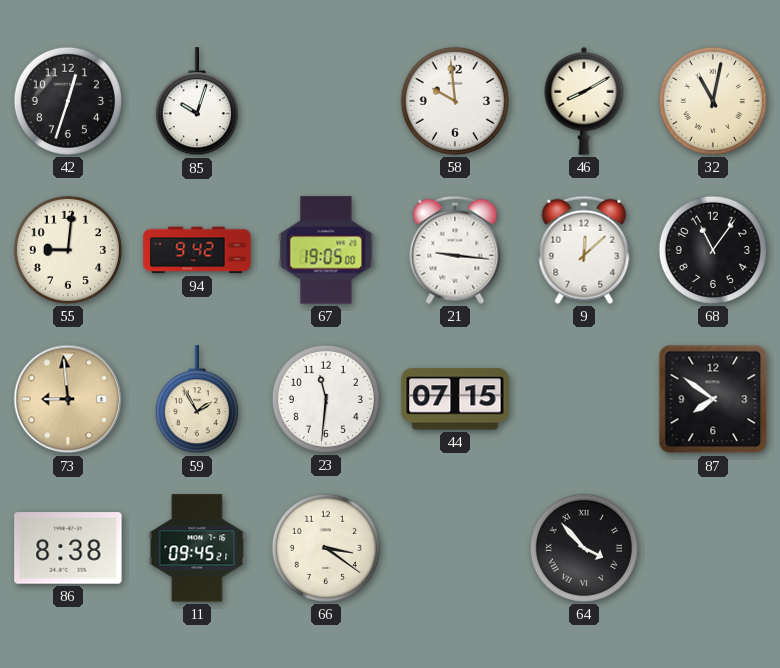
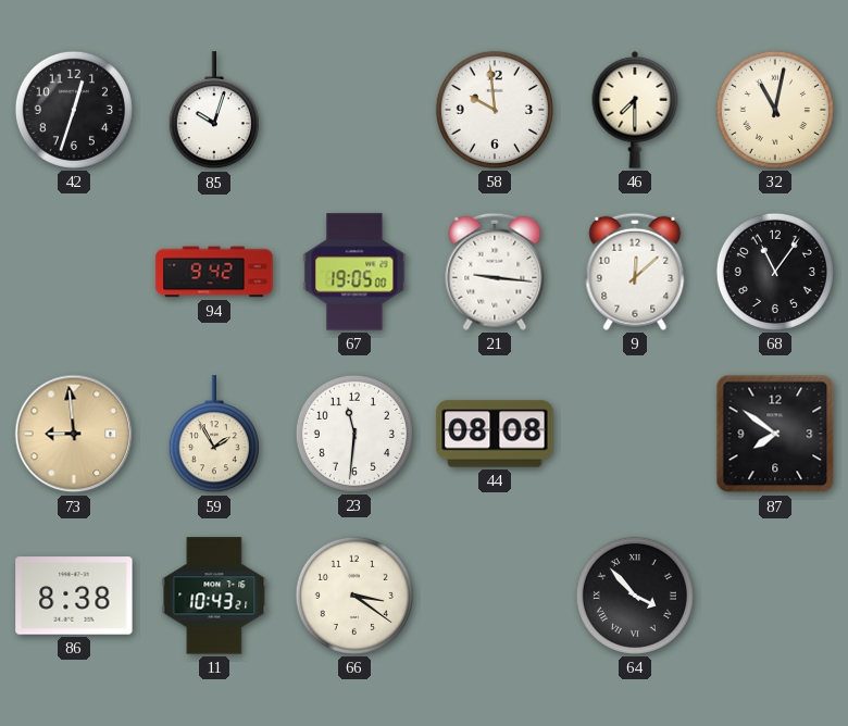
46: 8:10 -> 7:30
55: 9:01 -> none
44: 07:15 -> 08:08
11: 09:45 -> 10:43
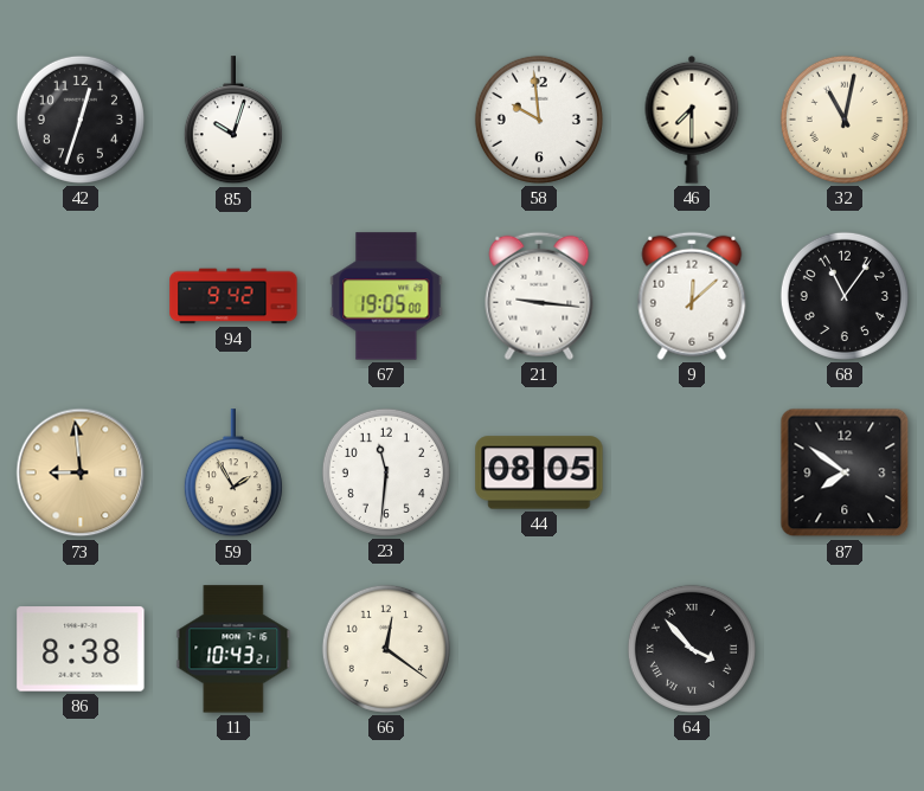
44: 08:08 -> 08:05
66: 3:21 -> 12:21
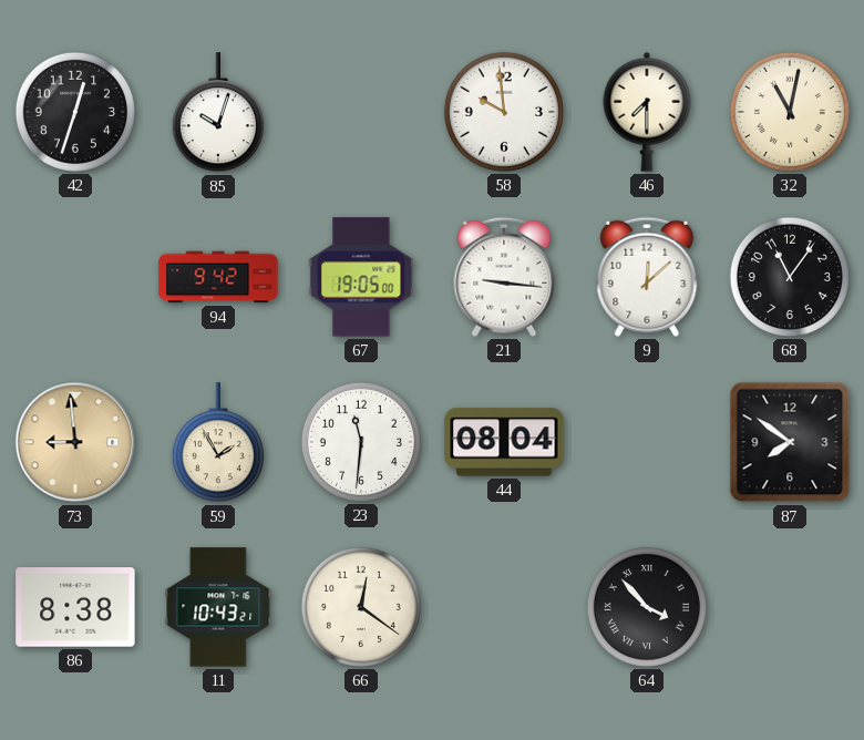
44: 08:05 -> 08:04
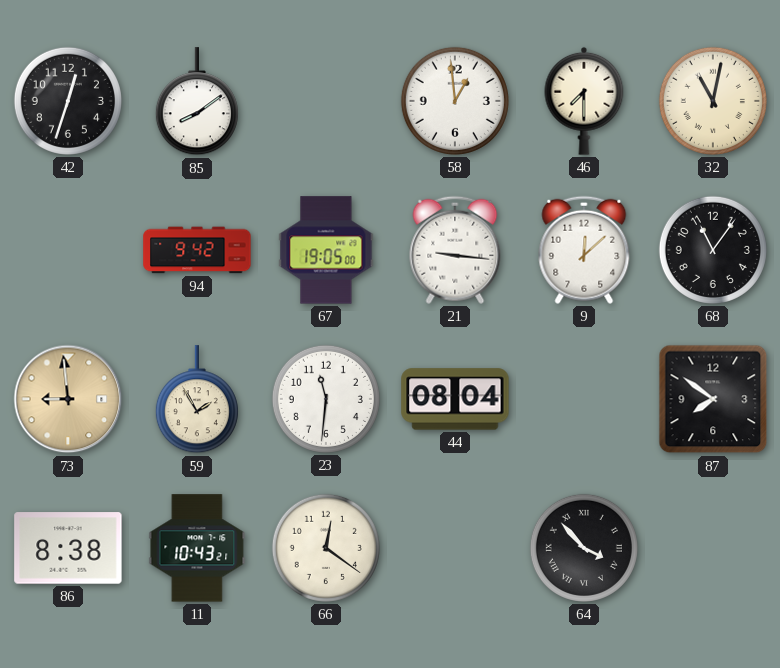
85: 10:03 -> 8:09
58: 9:59 -> 12:59
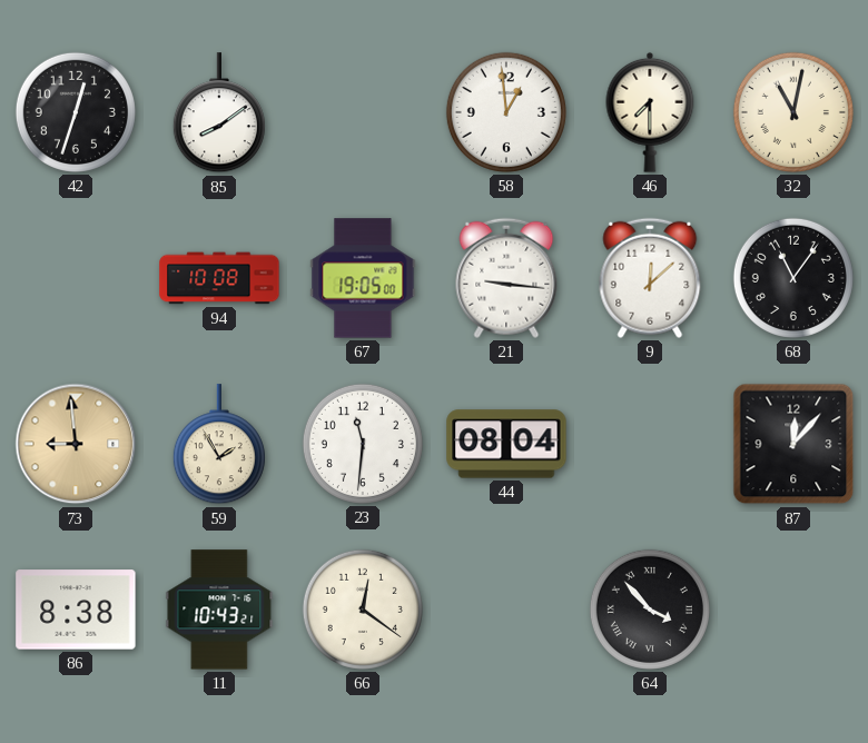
94: 9:42 -> 10:08
87: 7:51 -> 12:07
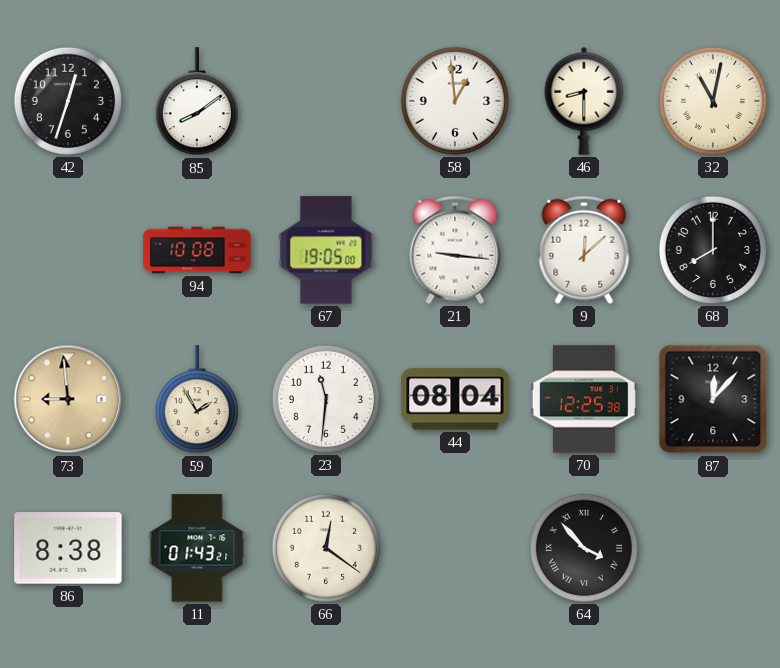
46: 7:30 -> 8:30
68: 11:06 -> 8:00
70: none -> 12:25
11: 10:43 -> 01:43
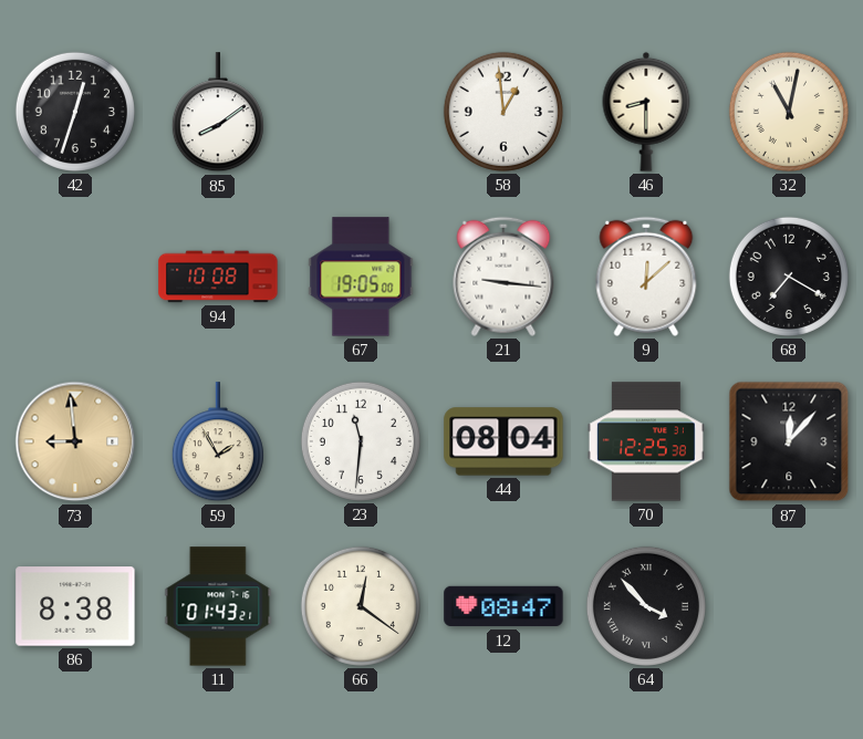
68: 8:00 -> 7:20
12: none -> 08:47
